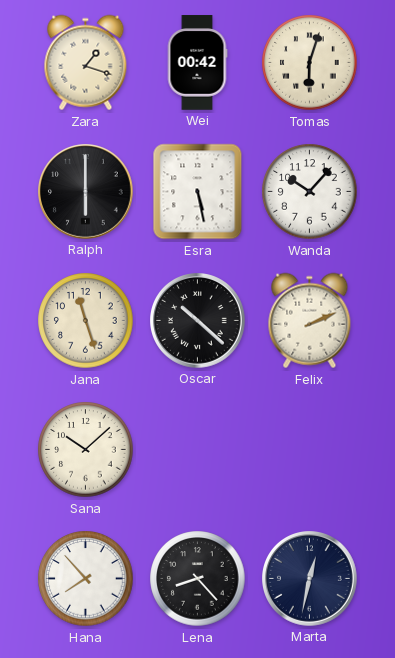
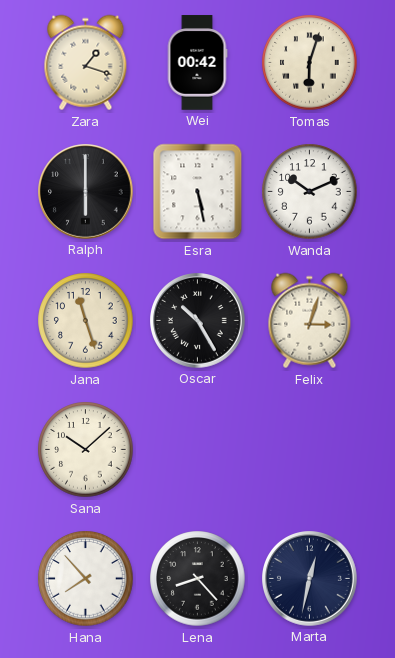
Wanda: 10:07 -> 10:11
Oscar: 10:22 -> 10:25
Felix: 2:11 -> 3:03
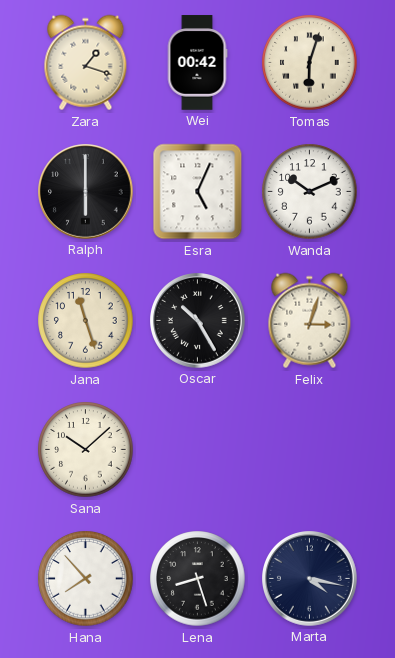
Esra: 5:28 -> 5:04
Lena: 8:23 -> 8:27
Marta: 12:32 -> 4:17
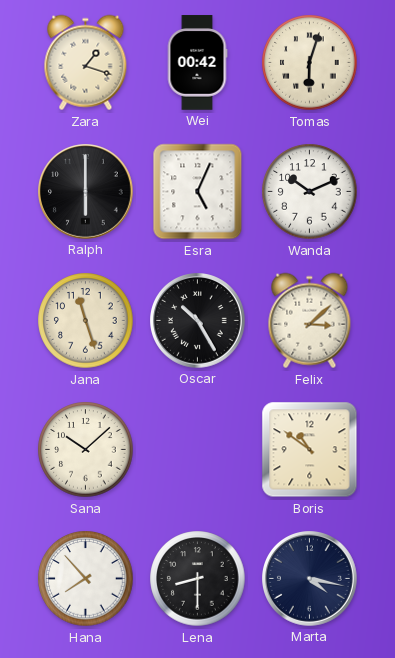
Felix: 3:03 -> 3:08
Boris: none -> 10:51
Lena: 8:27 -> 8:30
